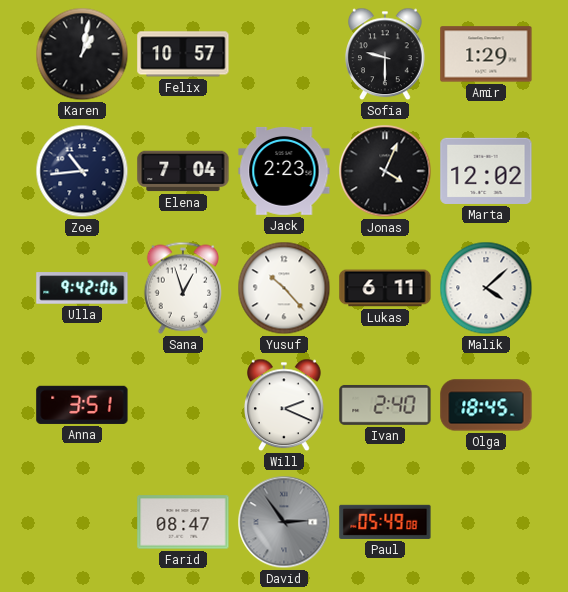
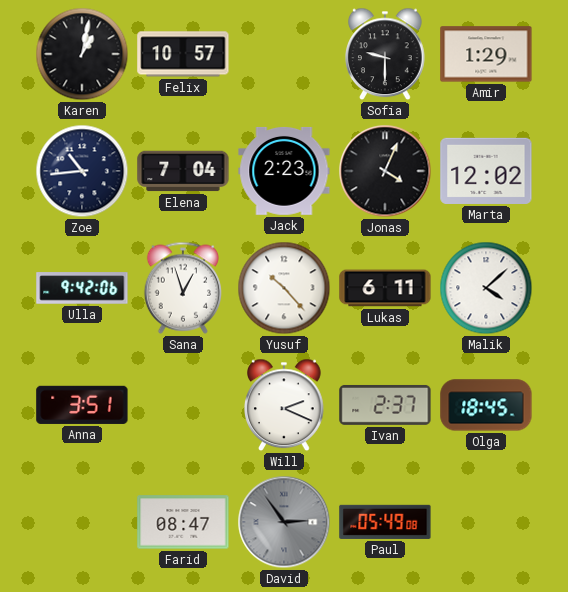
Ivan: 2:40 -> 2:37
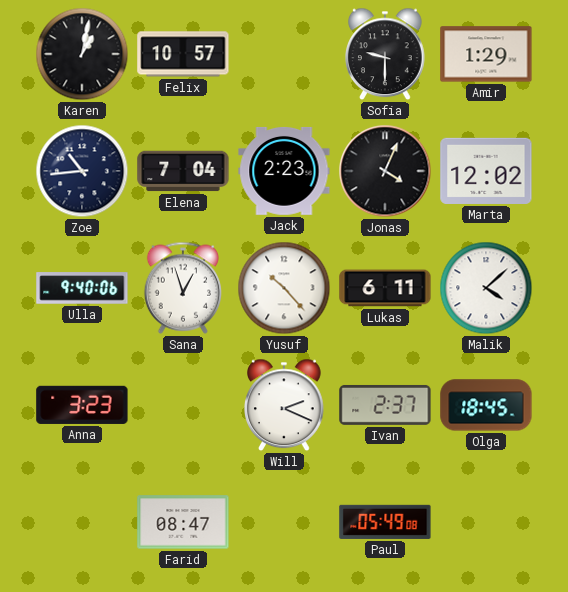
Ulla: 9:42 -> 9:40
Anna: 3:51 -> 3:23
David: 2:54 -> none
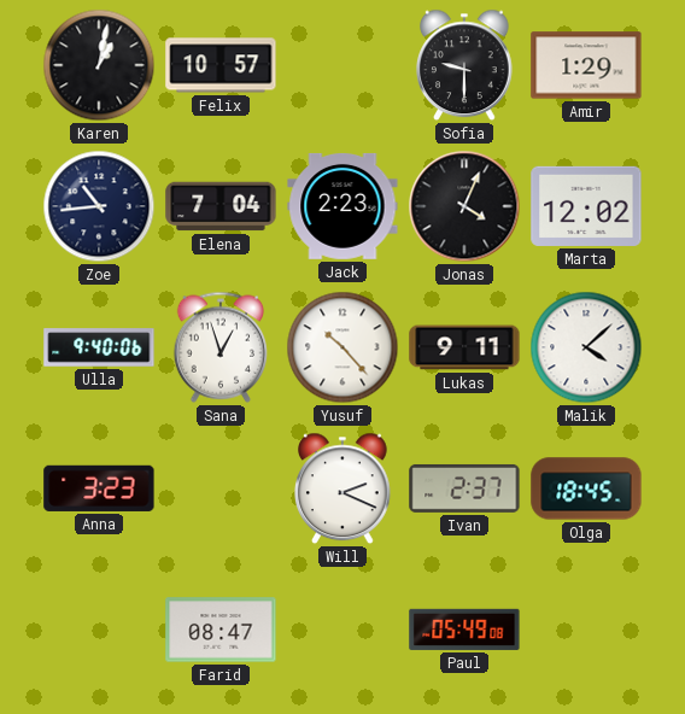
Lukas: 6:11 -> 9:11
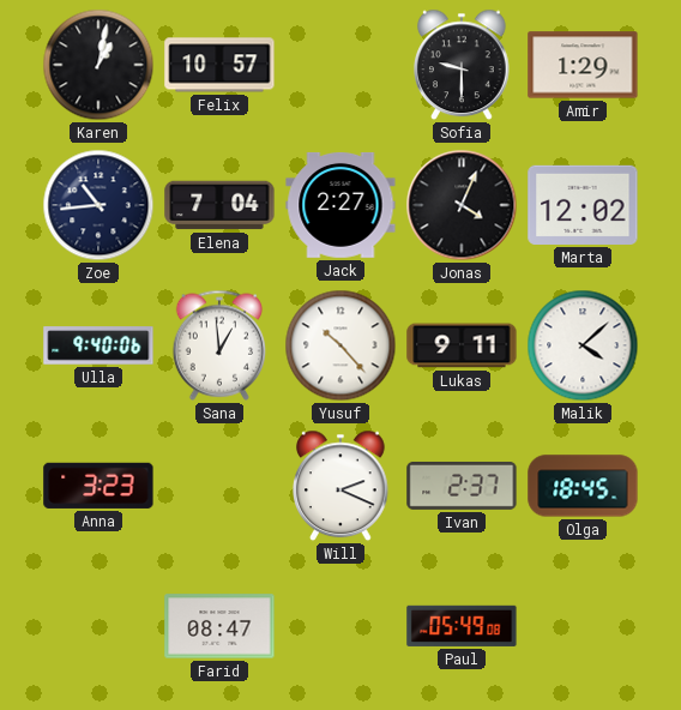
Jack: 2:23 -> 2:27
Sana: 12:57 -> 12:59
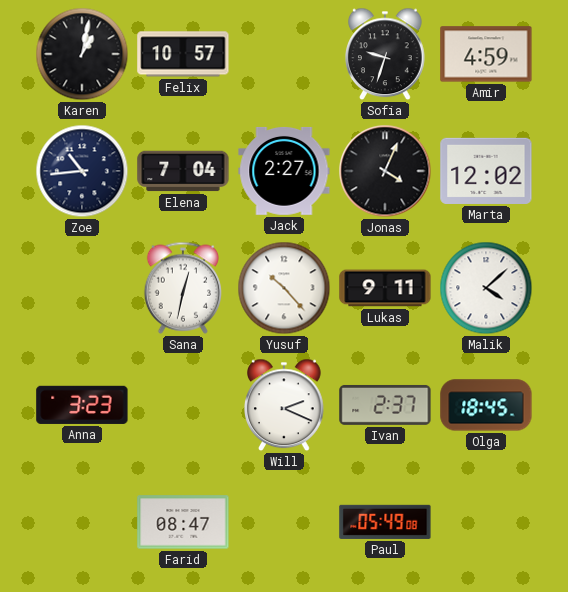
Sofia: 9:30 -> 9:33
Amir: 1:29 -> 4:59
Ulla: 9:40 -> none
Sana: 12:59 -> 12:32
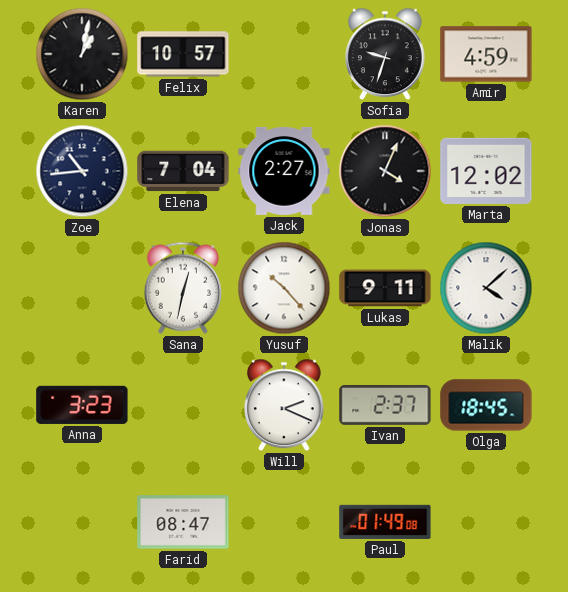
Paul: 05:49 -> 01:49
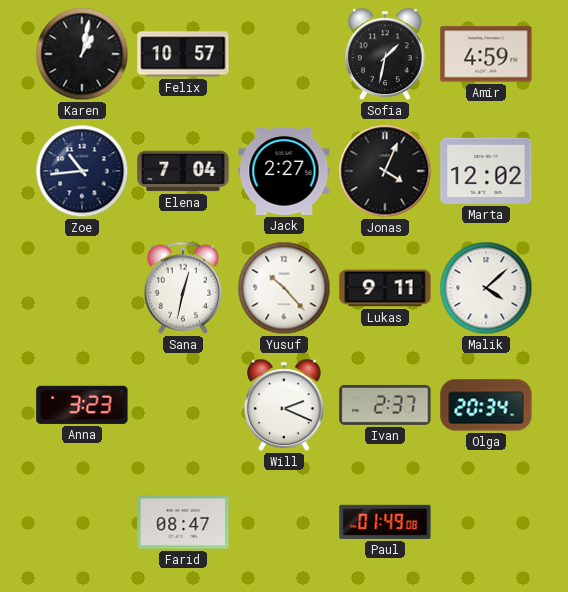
Sofia: 9:33 -> 1:32
Olga: 18:45 -> 20:34
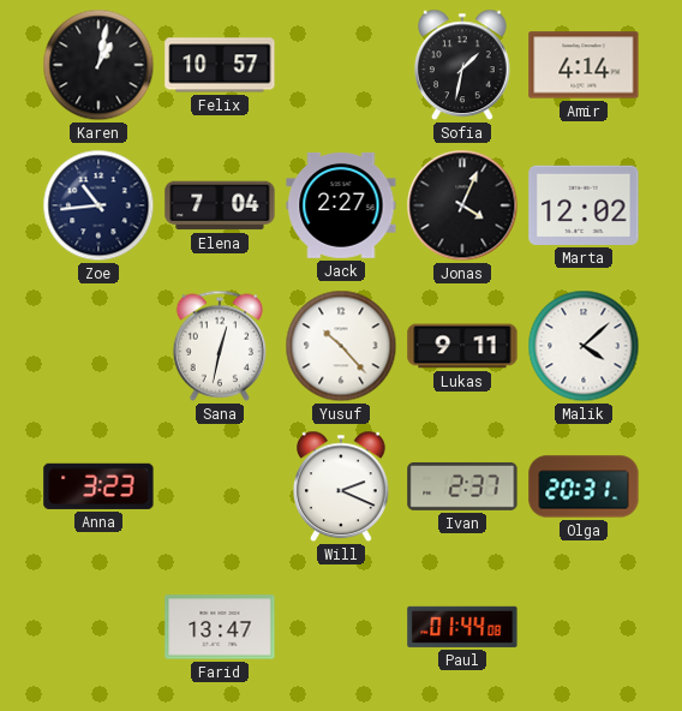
Amir: 4:59 -> 4:14
Olga: 20:34 -> 20:31
Farid: 08:47 -> 13:47
Paul: 01:49 -> 01:44
